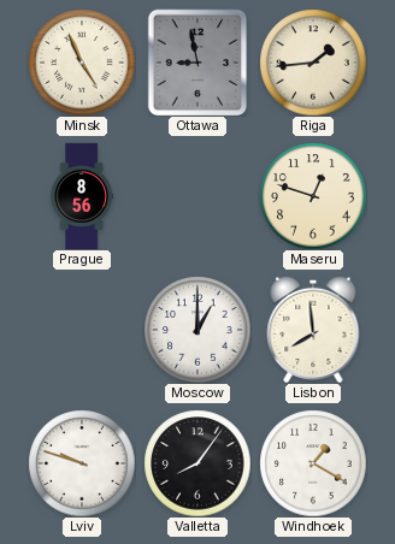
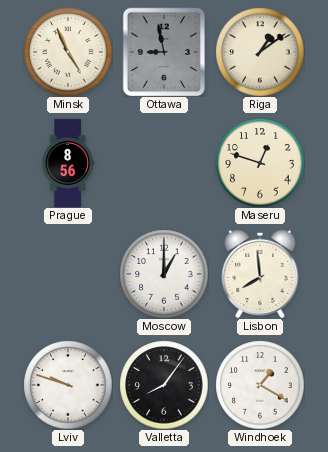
Riga: 1:44 -> 1:09
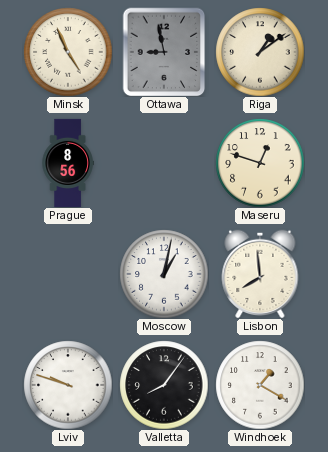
Moscow: 1:00 -> 1:02
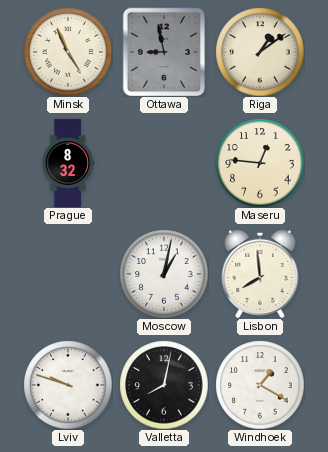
Prague: 8:56 -> 8:32
Maseru: 12:48 -> 12:46
Valletta: 8:06 -> 8:02
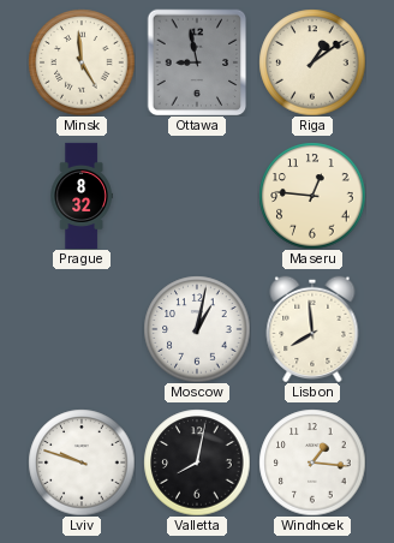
Minsk: 4:56 -> 4:59
Windhoek: 1:20 -> 1:16
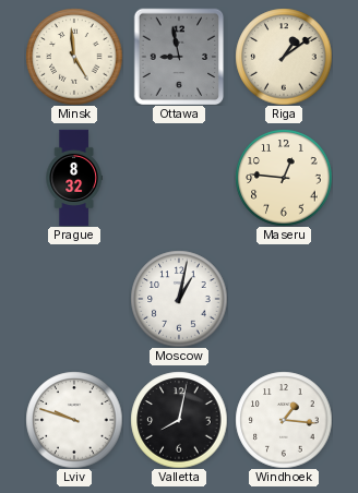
Lisbon: 7:59 -> none
